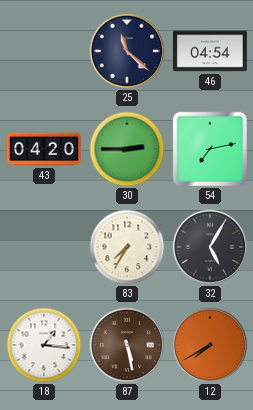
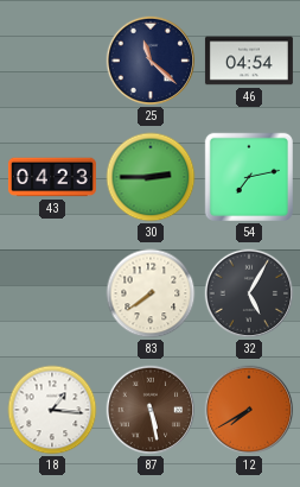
43: 04:20 -> 04:23
83: 7:35 -> 7:39
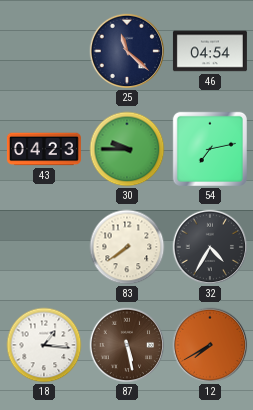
30: 2:45 -> 9:45
32: 5:05 -> 4:35
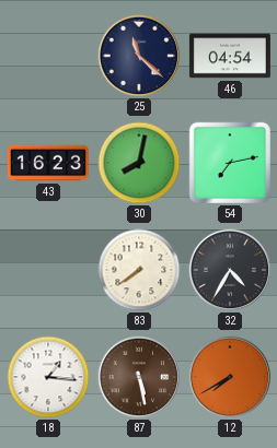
43: 04:23 -> 16:23
30: 9:45 -> 8:02
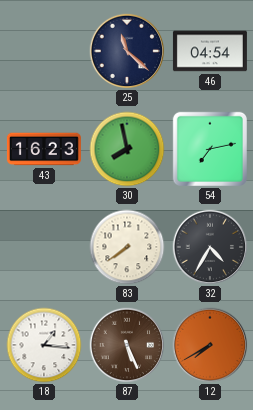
30: 8:02 -> 7:58
87: 5:28 -> 5:26
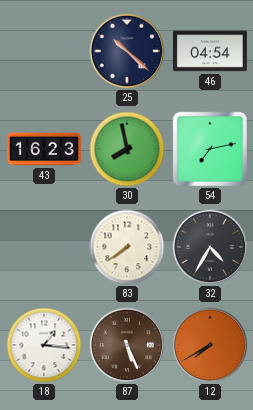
25: 11:22 -> 10:22
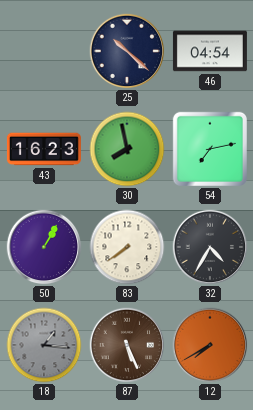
50: none -> 1:05
18 dial: white -> grey
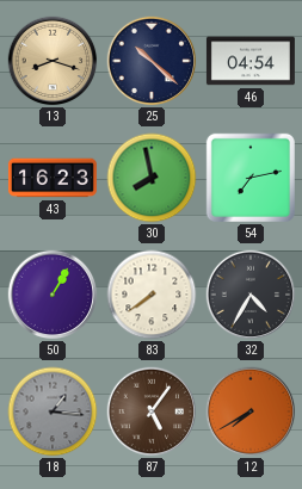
13: none -> 8:18
87: 5:26 -> 5:06
